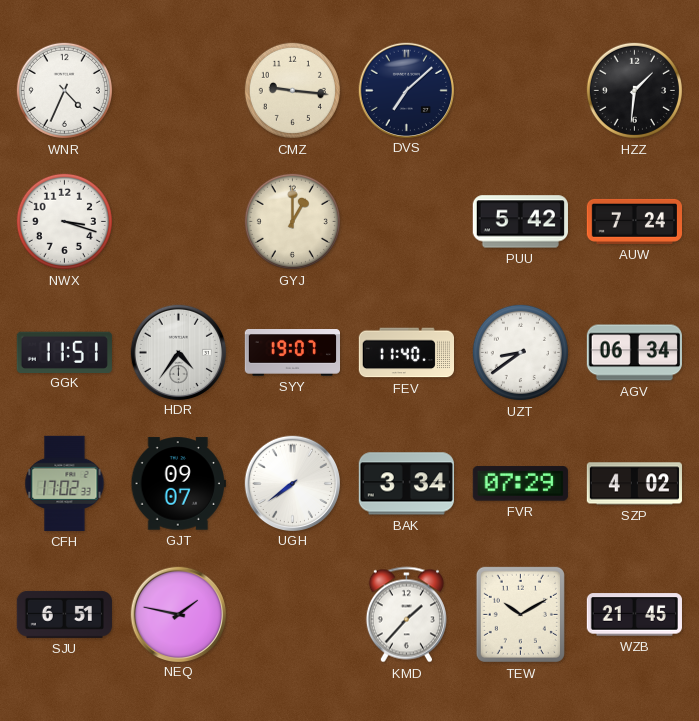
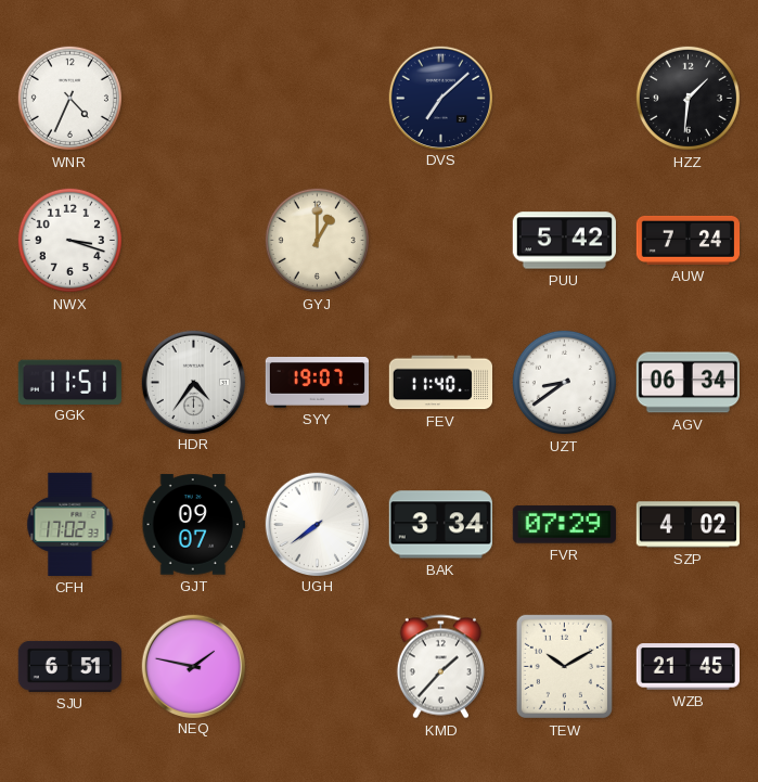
CMZ: 9:16 -> none
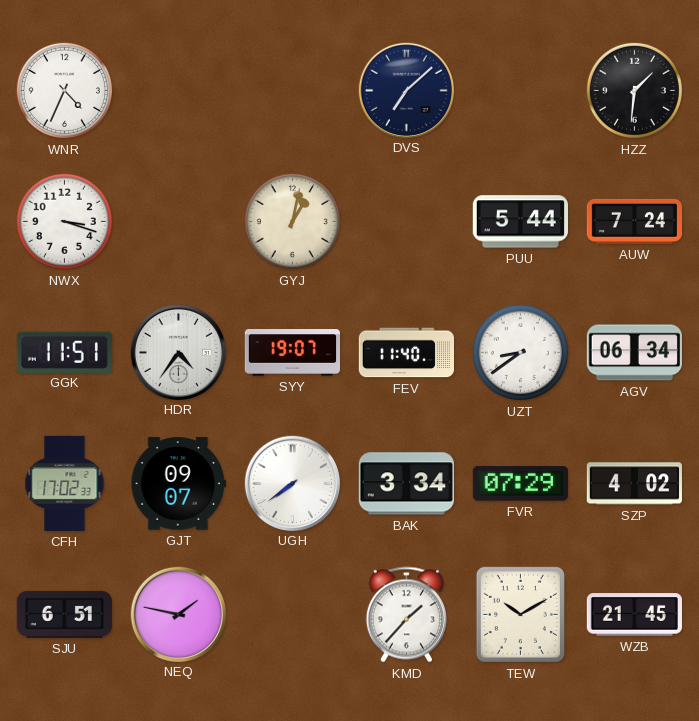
GYJ: 1:00 -> 1:02
PUU: 5:42 -> 5:44
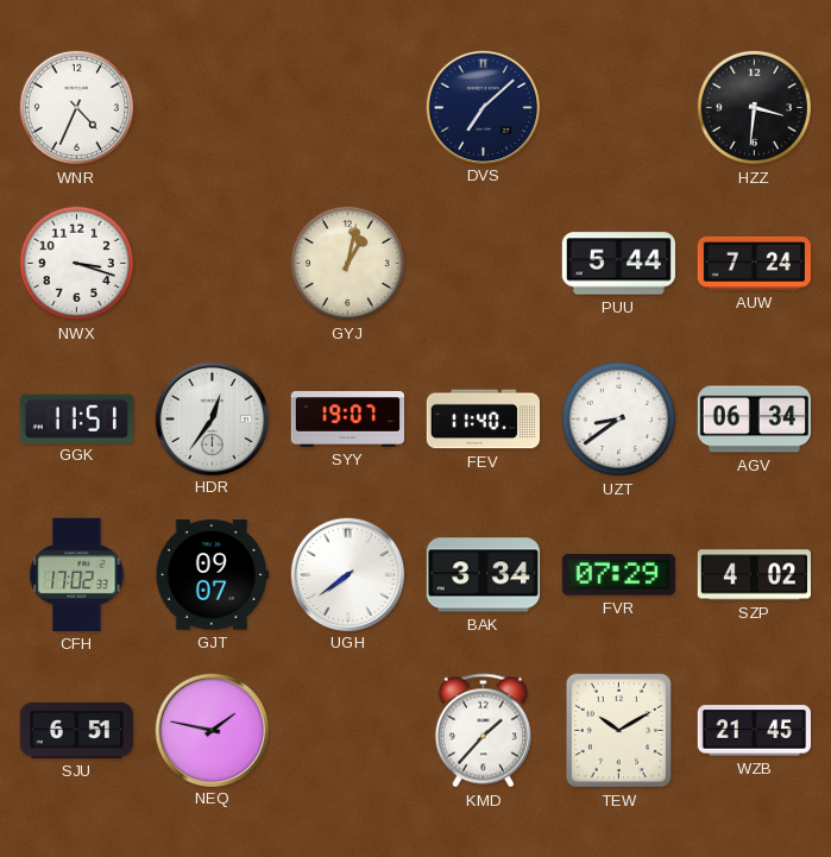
HZZ: 1:31 -> 3:31
HDR: 4:36 -> 12:36
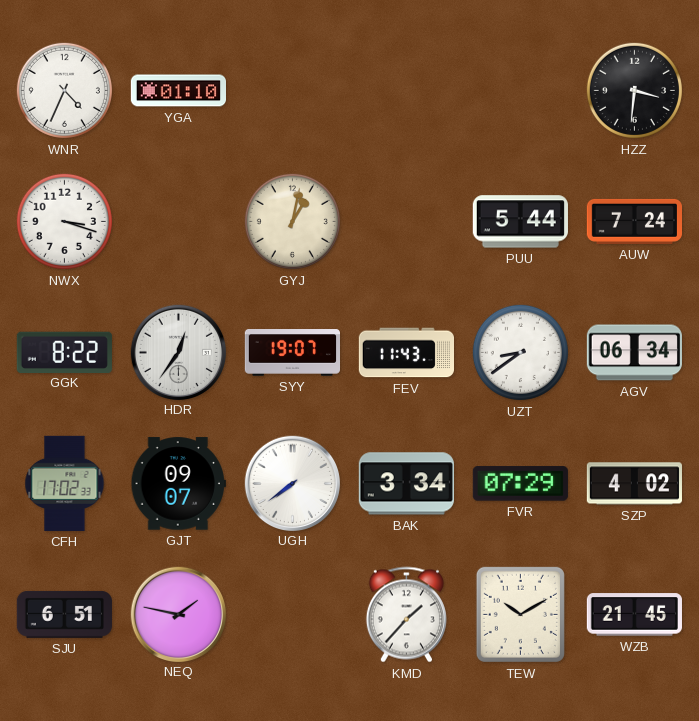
YGA: none -> 01:10
DVS: 7:08 -> none
GGK: 11:51 -> 8:22
FEV: 11:40 -> 11:43
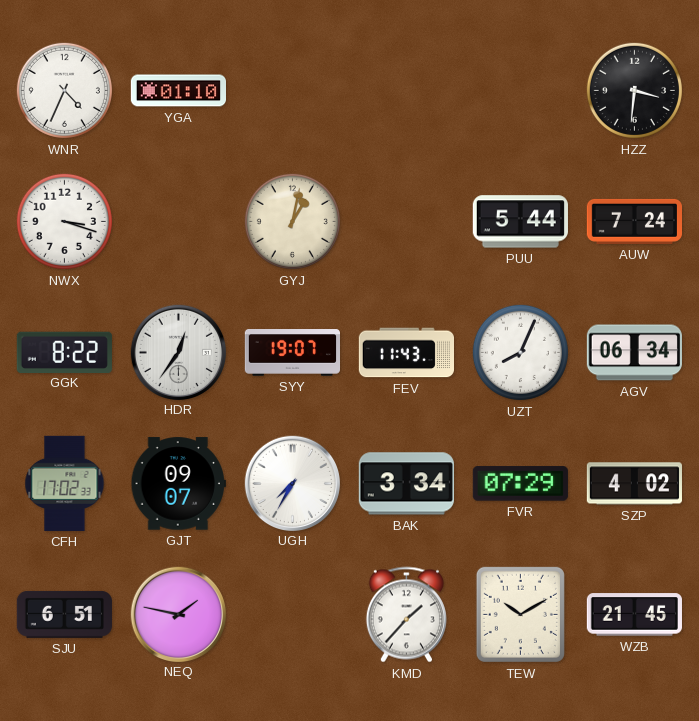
UZT: 8:39 -> 8:04
UGH: 7:39 -> 7:35
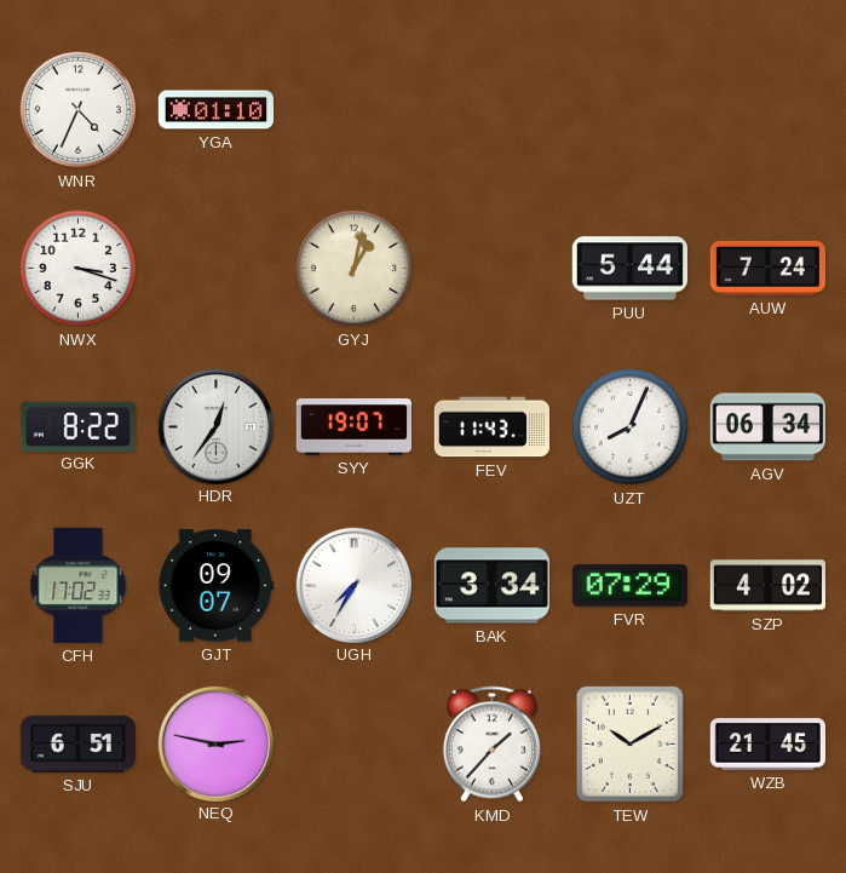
HZZ: 3:31 -> none
NEQ: 1:47 -> 2:47
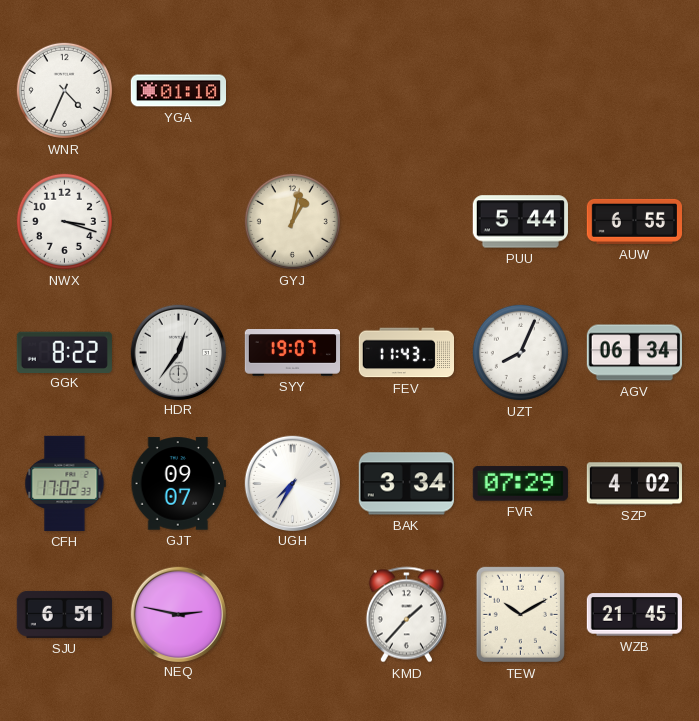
AUW: 7:24 -> 6:55
